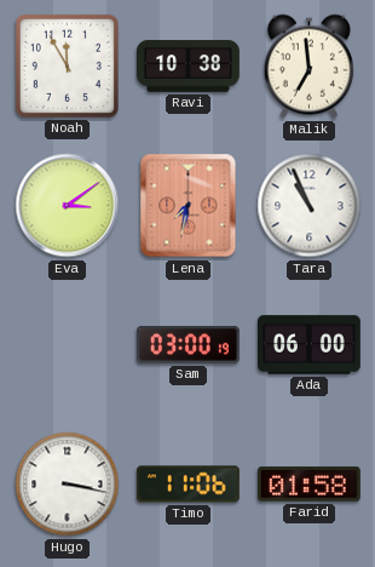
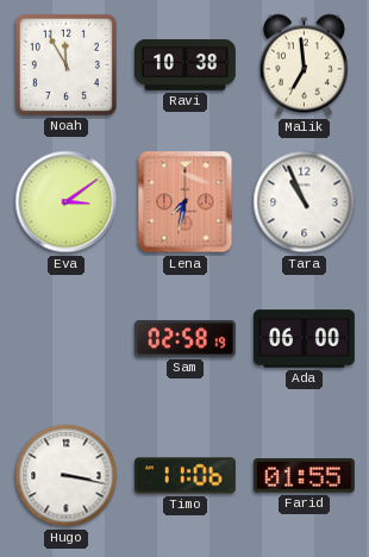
Sam: 03:00 -> 02:58
Farid: 01:58 -> 01:55
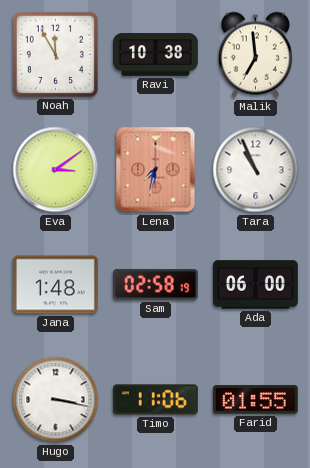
Jana: none -> 1:48
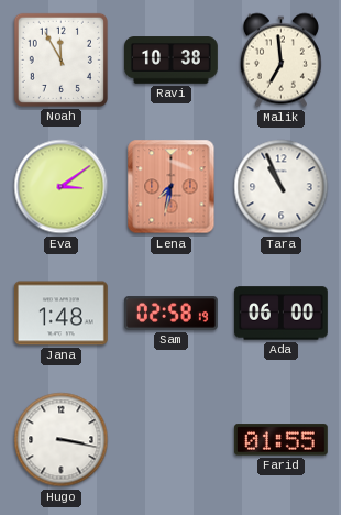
Timo: 11:06 -> none
